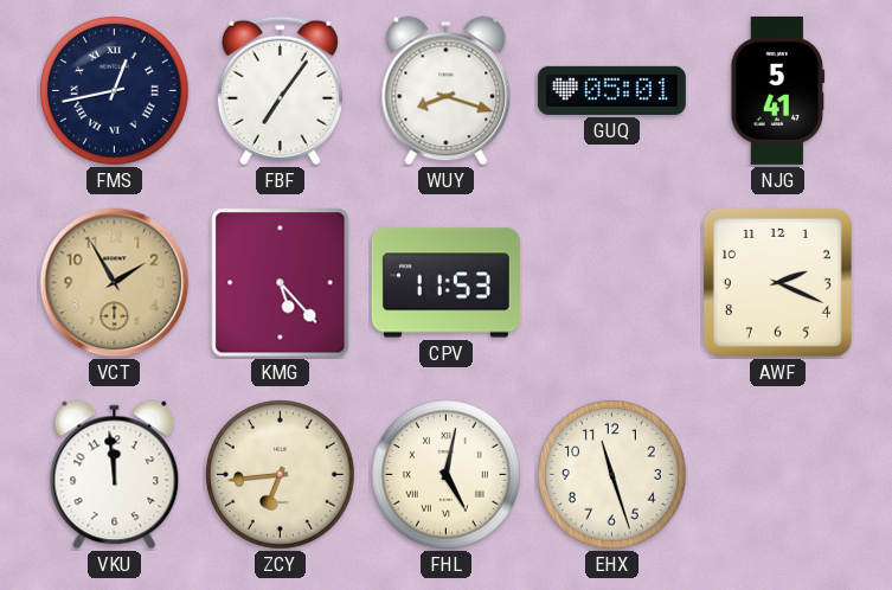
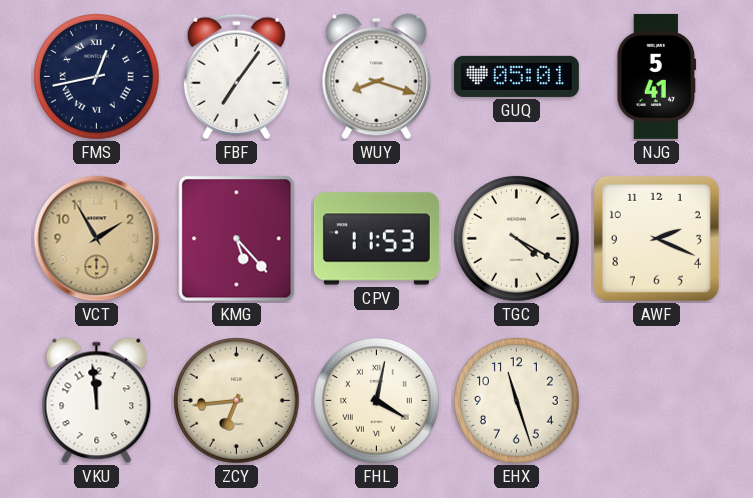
TGC: none -> 4:20
FHL: 5:02 -> 4:02
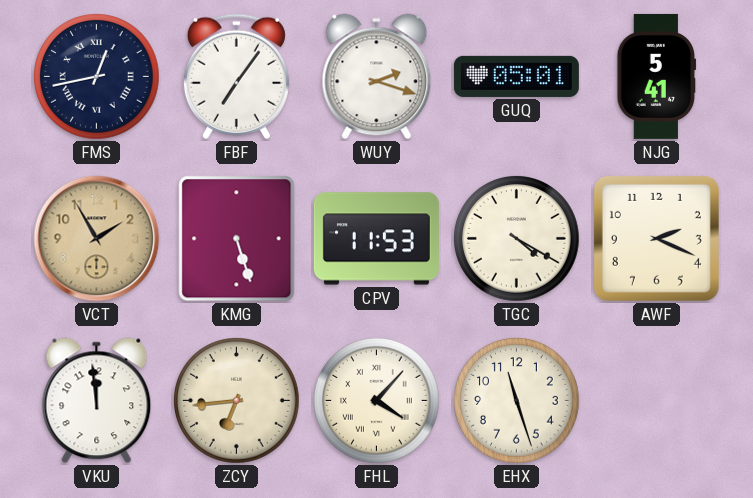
WUY: 8:18 -> 2:18
KMG: 5:23 -> 5:27
FHL: 4:02 -> 4:07
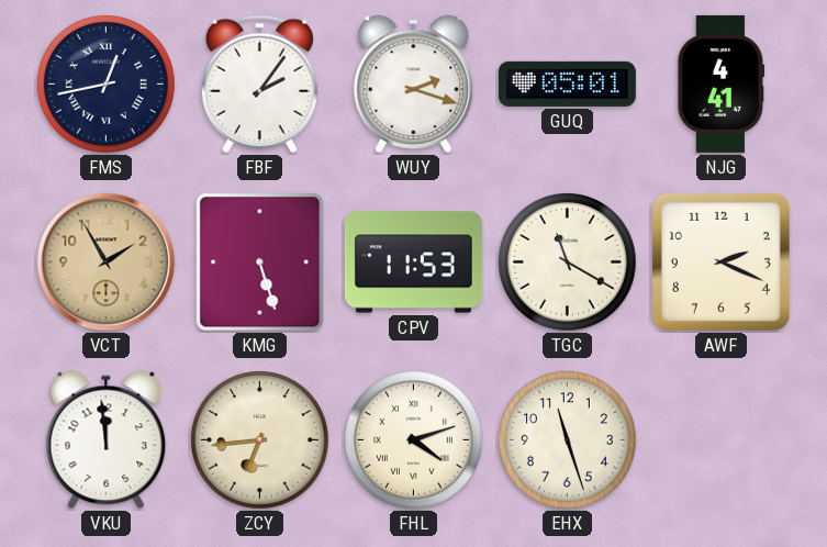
FBF: 7:06 -> 2:06
NJG: 5:41 -> 4:41
TGC: 4:20 -> 11:20
FHL: 4:07 -> 4:12
